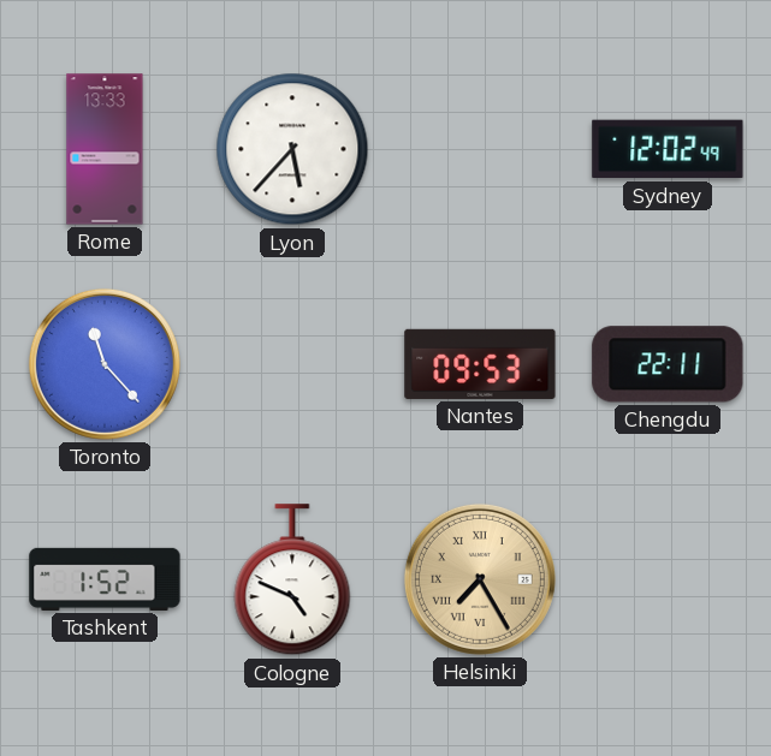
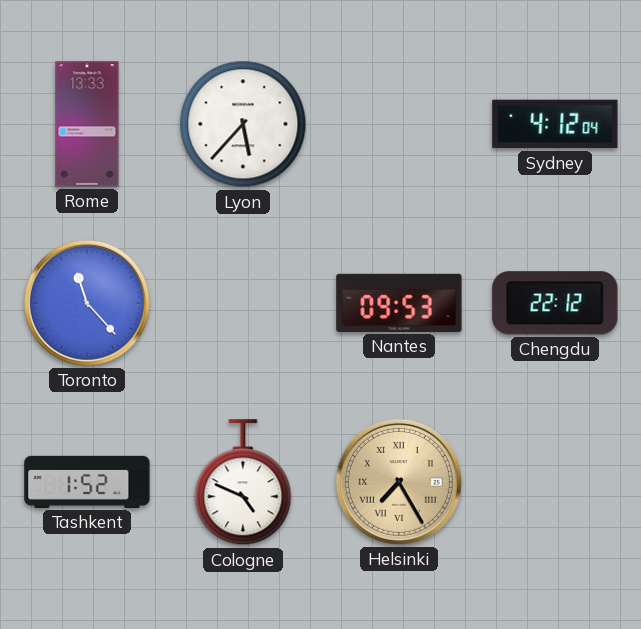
Sydney: 12:02 -> 4:12
Chengdu: 22:11 -> 22:12
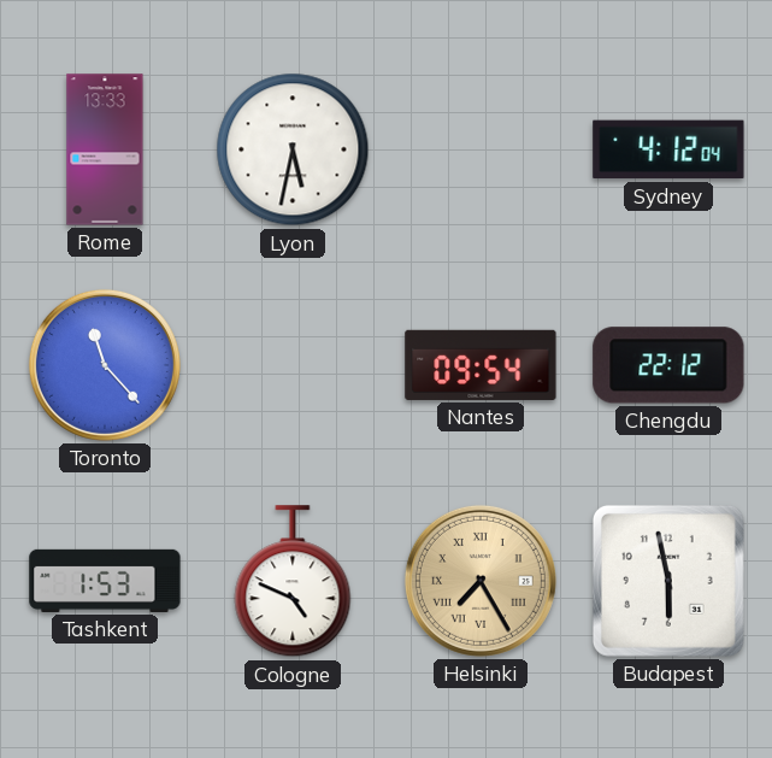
Lyon: 5:37 -> 5:32
Nantes: 09:53 -> 09:54
Tashkent: 1:52 -> 1:53
Budapest: none -> 5:58
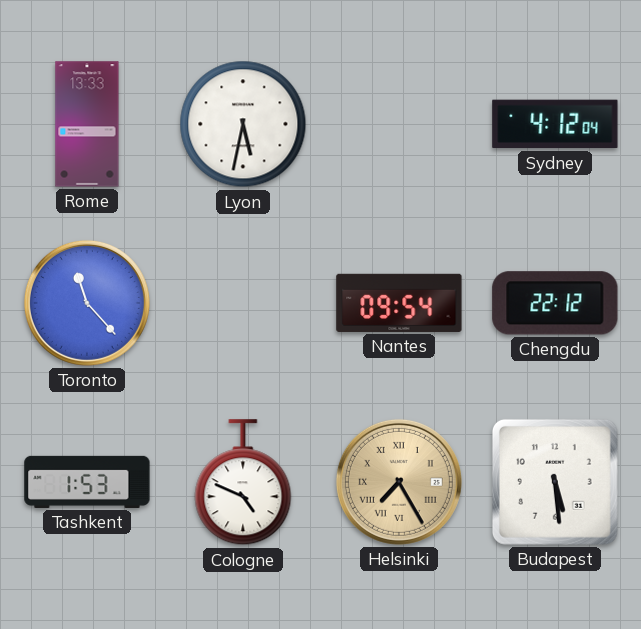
Budapest: 5:58 -> 5:29
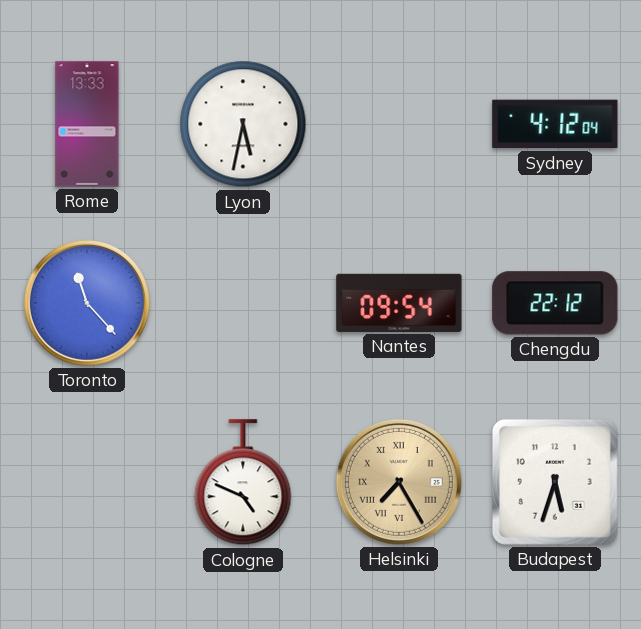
Tashkent: 1:53 -> none
Budapest: 5:29 -> 5:33
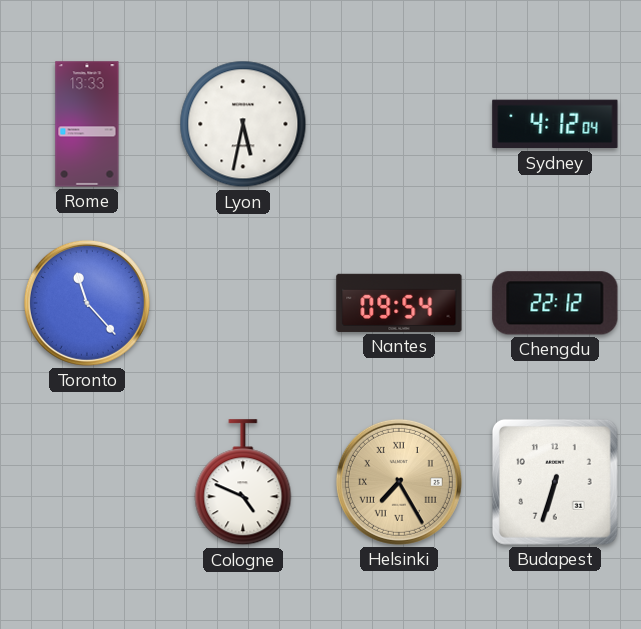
Budapest: 5:33 -> 6:33
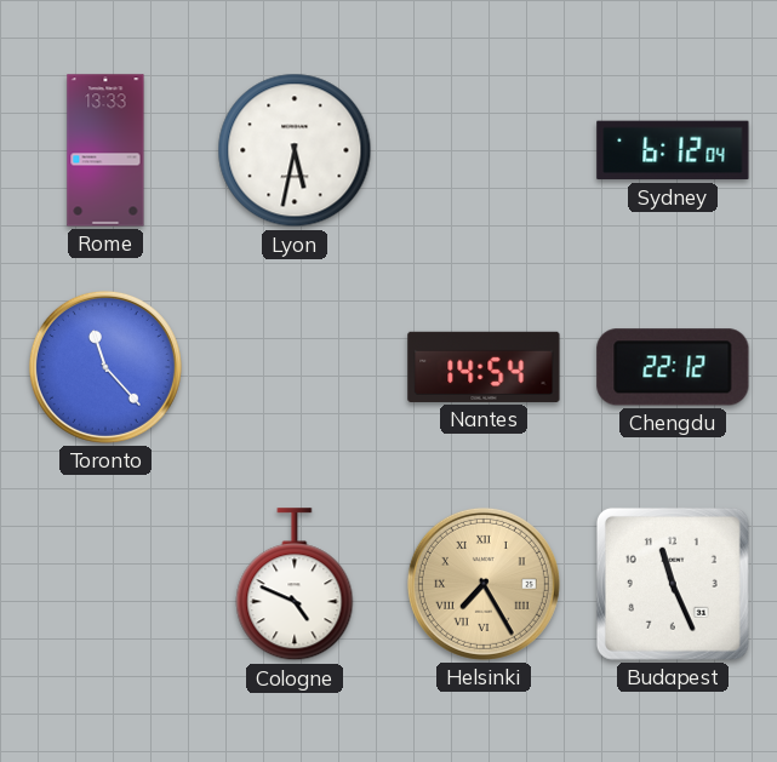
Sydney: 4:12 -> 6:12
Nantes: 09:54 -> 14:54
Budapest: 6:33 -> 11:26
